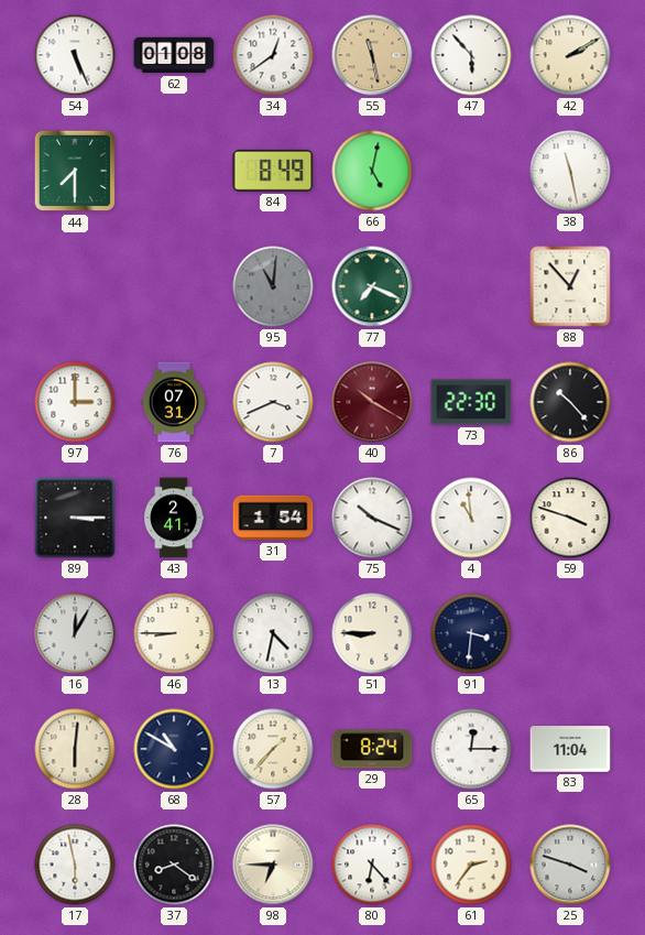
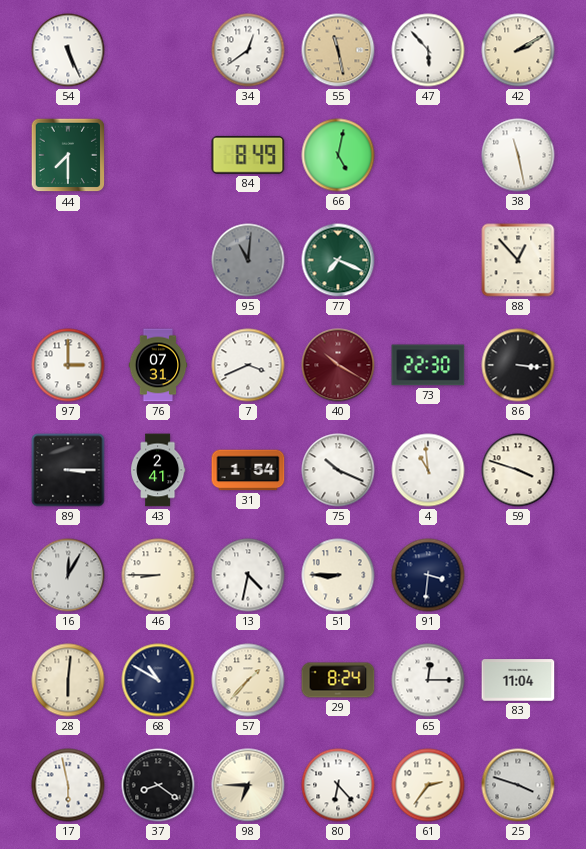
62: 01:08 -> none
86: 10:23 -> 3:16
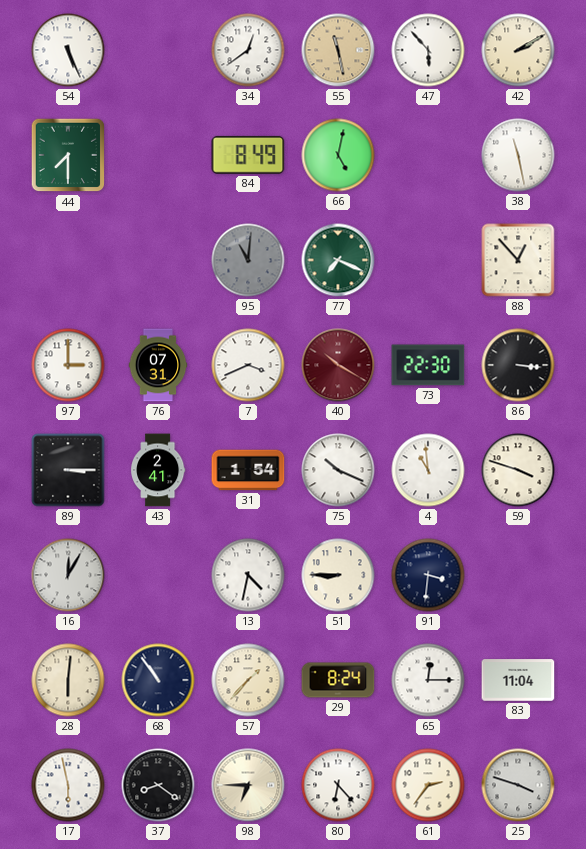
46: 8:45 -> none
68: 10:50 -> 10:54
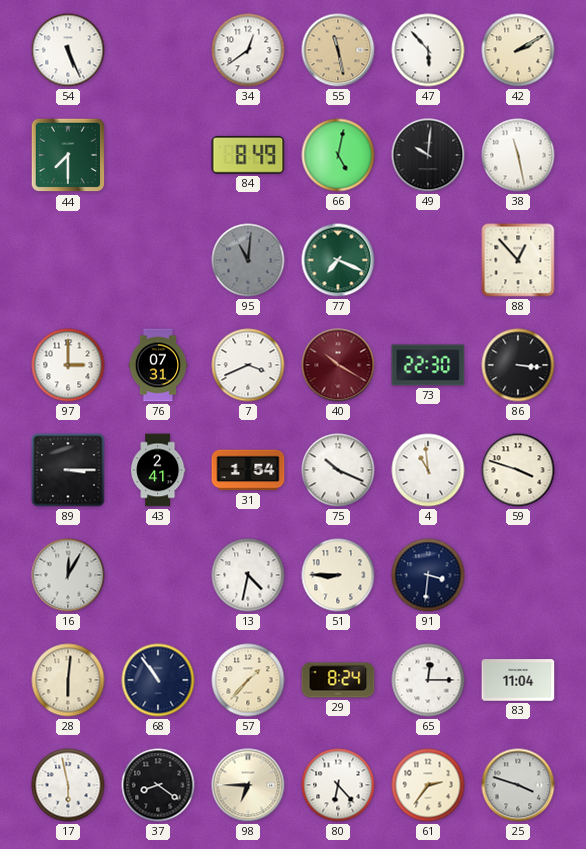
49: none -> 10:01
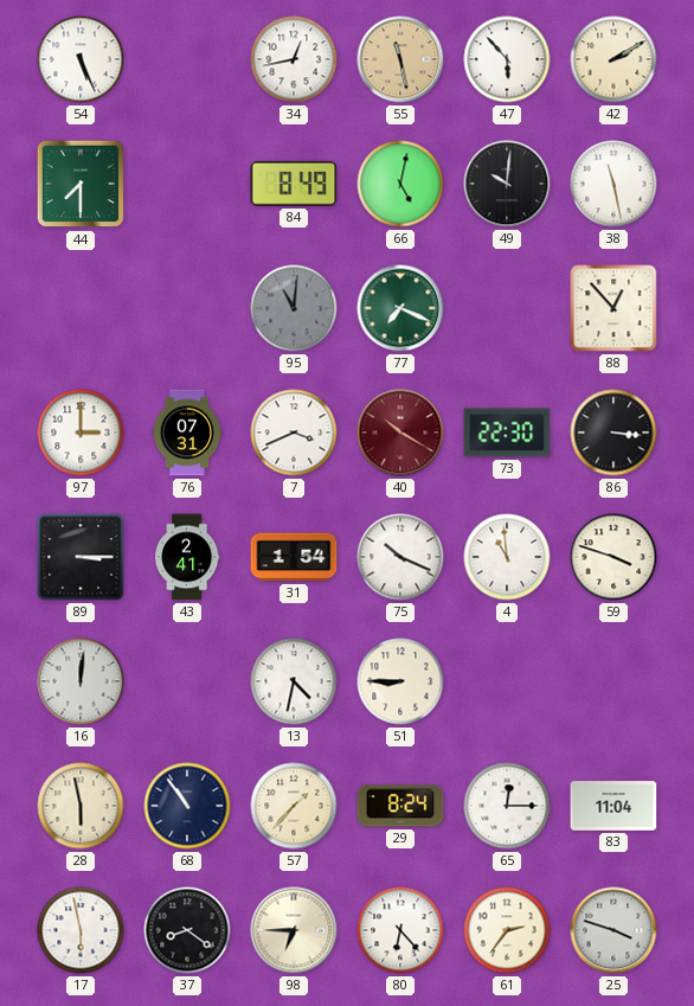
34: 12:39 -> 12:43
16: 12:05 -> 12:01
91: 3:31 -> none
28: 6:01 -> 5:58
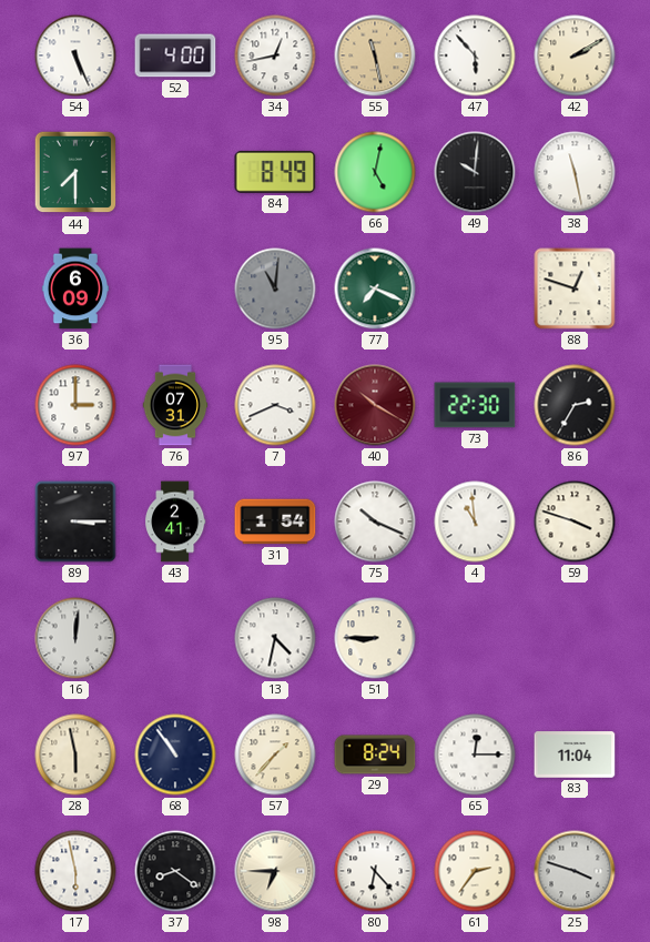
52: none -> 4:00
36: none -> 6:09
88: 12:53 -> 12:48
86: 3:16 -> 2:35
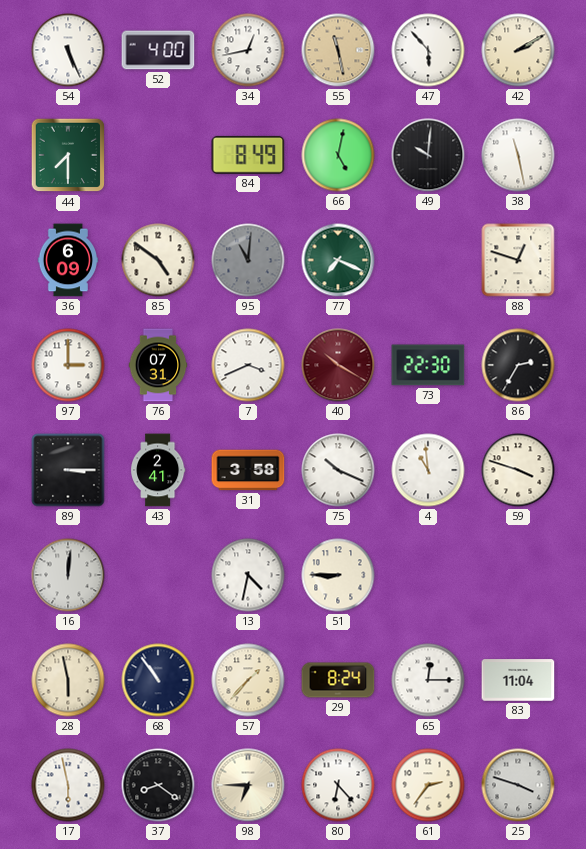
85: none -> 4:51
31: 1:54 -> 3:58
